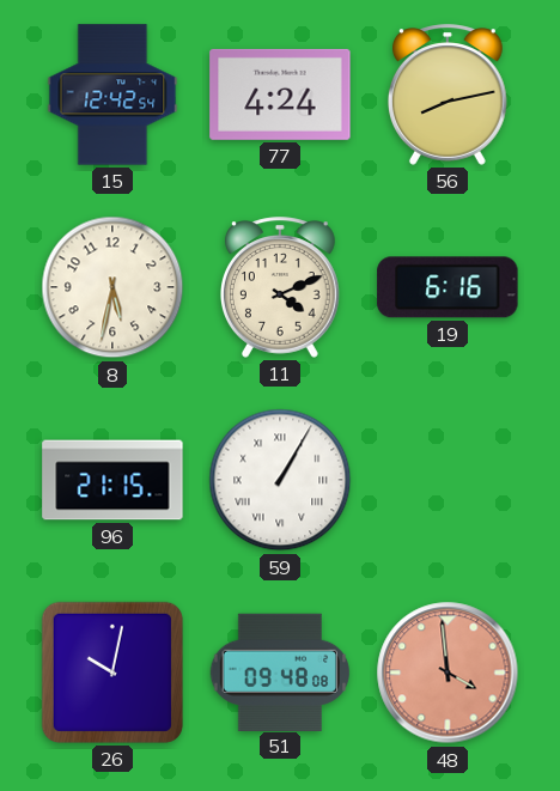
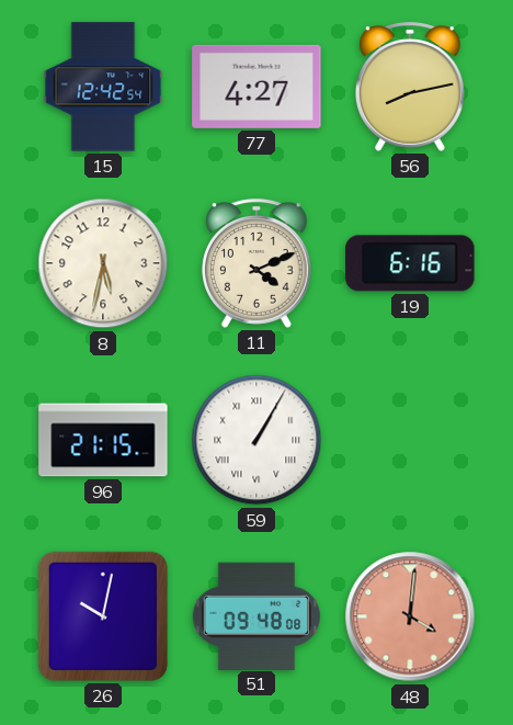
77: 4:24 -> 4:27
48: 3:59 -> 4:01
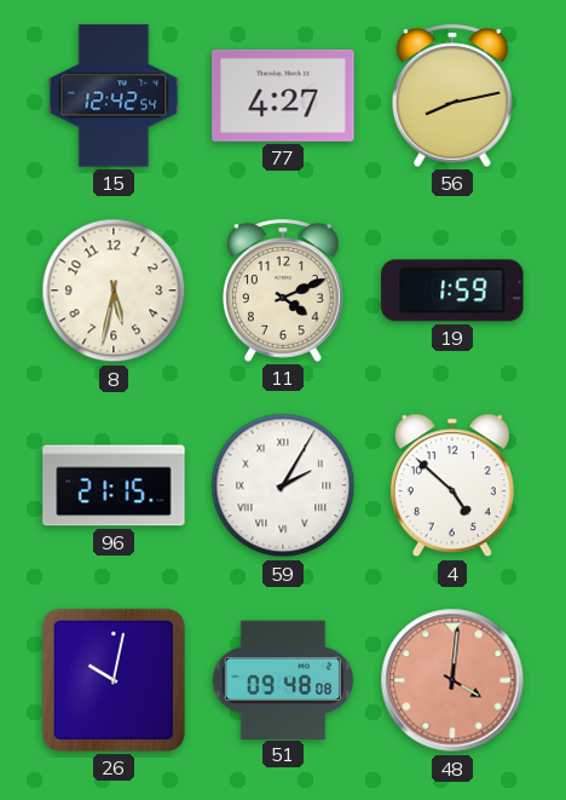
19: 6:16 -> 1:59
59: 1:05 -> 2:05
4: none -> 4:52
